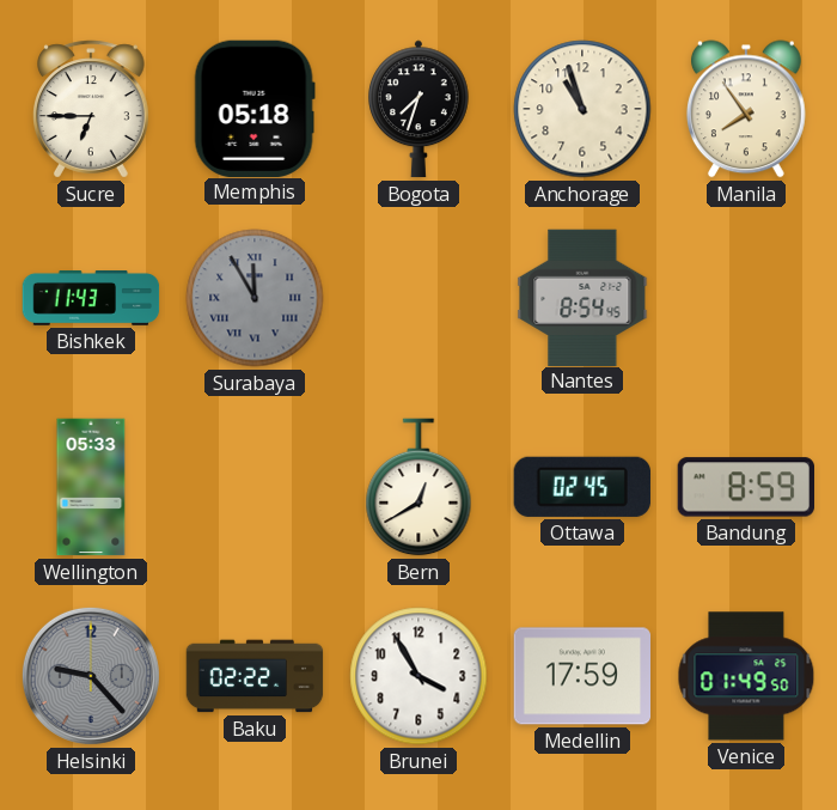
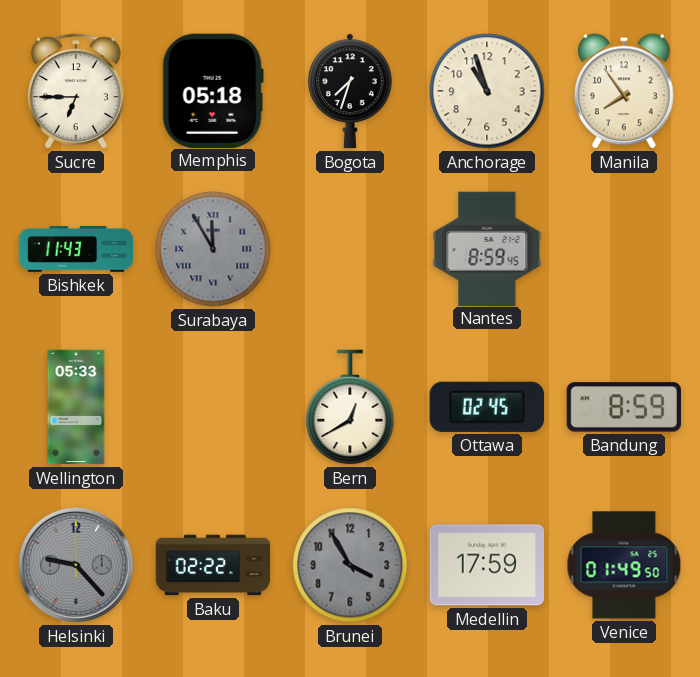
Nantes: 8:54 -> 8:59
Brunei dial: white -> grey
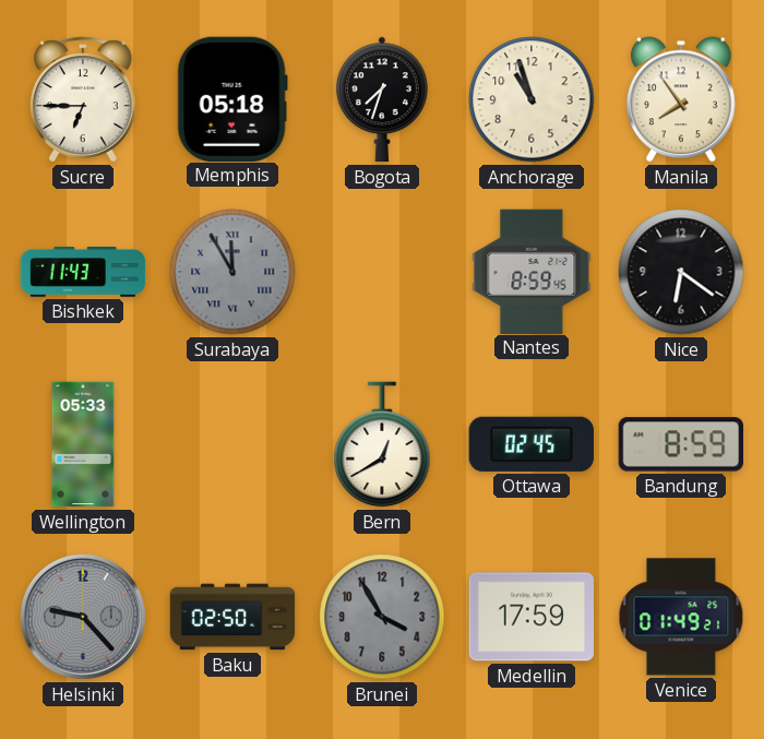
Nice: none -> 6:21
Baku: 02:22 -> 02:50
Venice: 01:49:50 -> 01:49:21
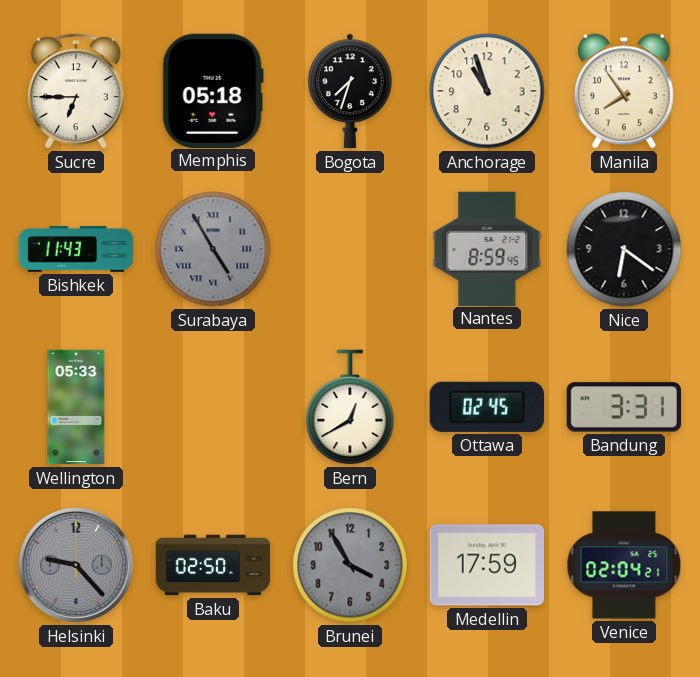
Surabaya: 11:55 -> 4:55
Bandung: 8:59 -> 3:31
Venice: 01:49 -> 02:04
